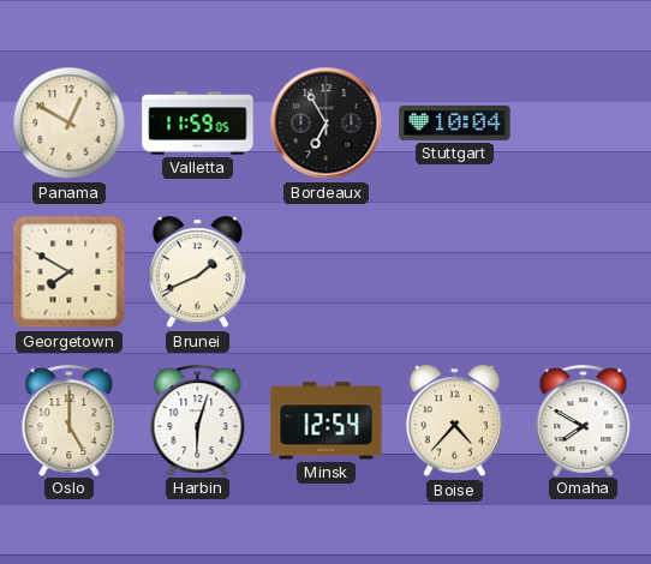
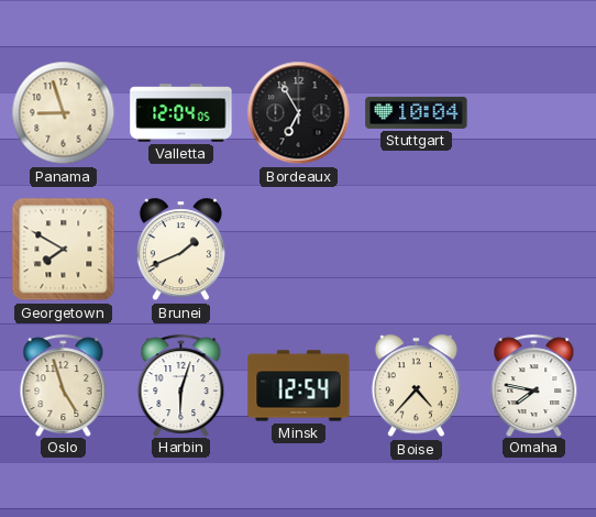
Panama: 12:50 -> 8:57
Valletta: 11:59 -> 12:04
Oslo: 5:00 -> 4:57
Omaha: 7:50 -> 7:47
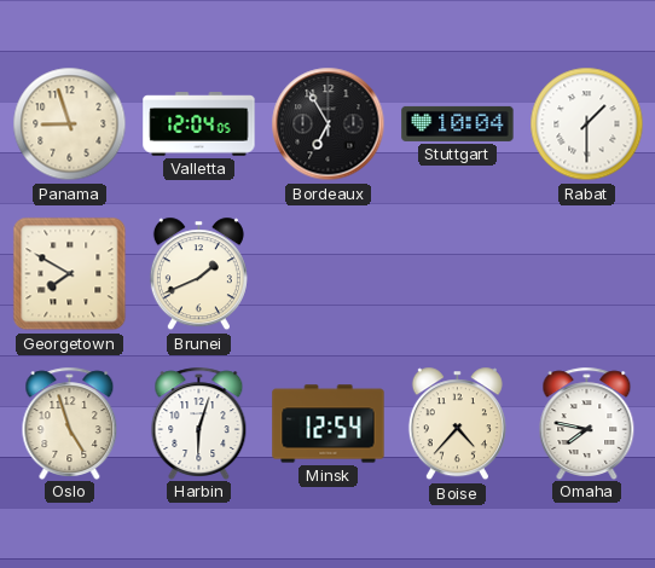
Rabat: none -> 1:30
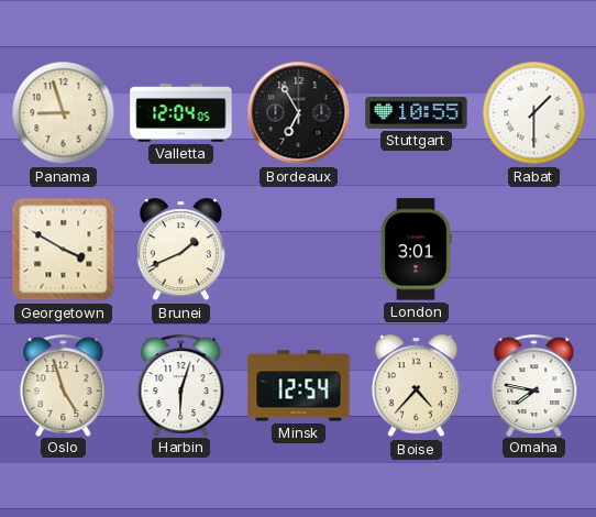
Stuttgart: 10:04 -> 10:55
Georgetown: 7:50 -> 3:50
London: none -> 3:01
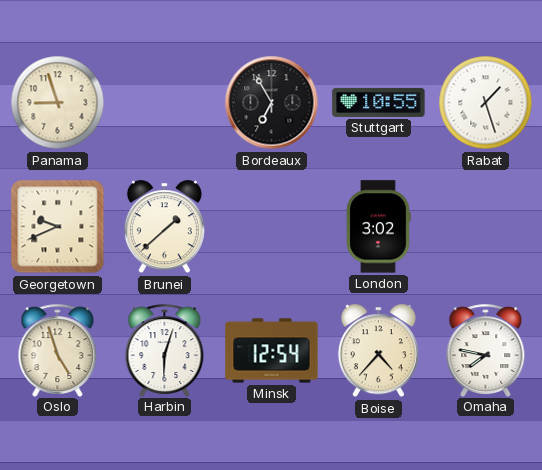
Valletta: 12:04 -> none
Rabat: 1:30 -> 1:27
Georgetown: 3:50 -> 9:41
Brunei: 1:41 -> 1:38
London: 3:01 -> 3:02
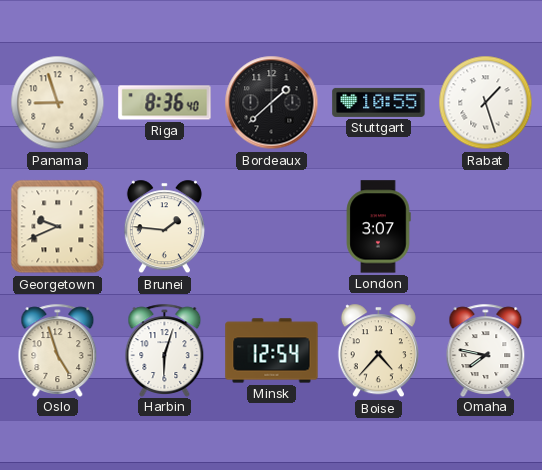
Riga: none -> 8:36
Bordeaux: 6:55 -> 1:38
Brunei: 1:38 -> 1:46
London: 3:02 -> 3:07
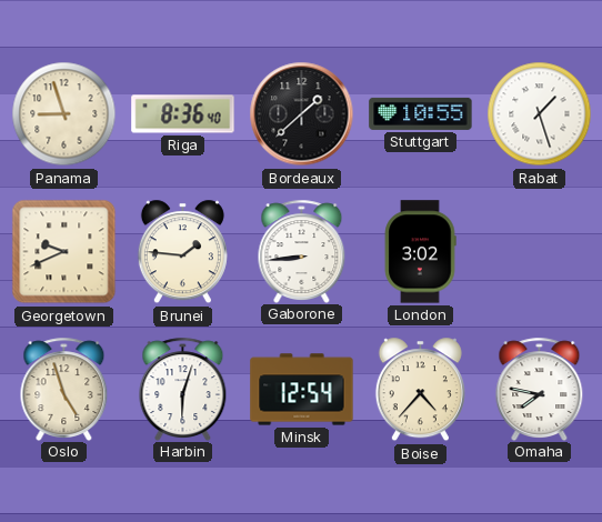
Gaborone: none -> 8:44
London: 3:07 -> 3:02
